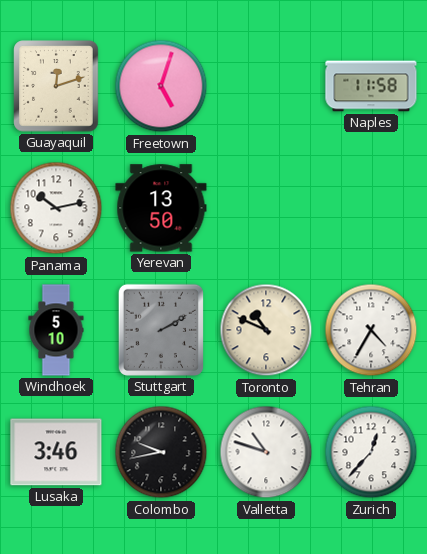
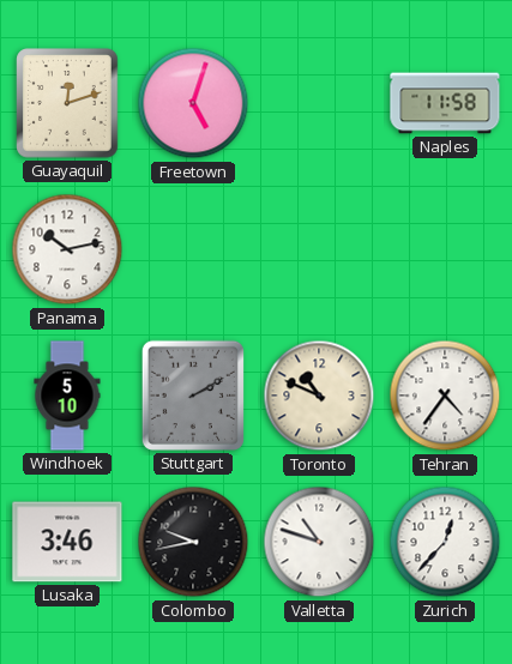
Yerevan: 13:50 -> none
Tehran: 4:35 -> 4:36
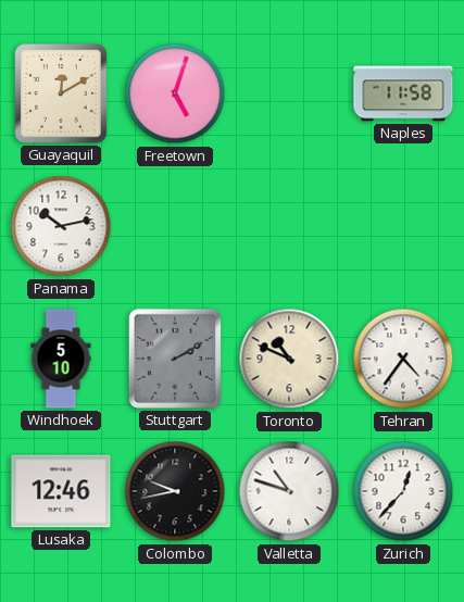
Guayaquil: 12:12 -> 12:10
Lusaka: 3:46 -> 12:46
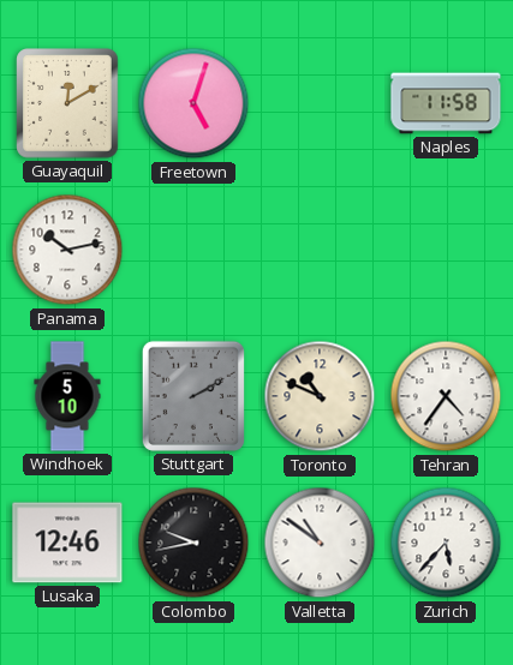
Valletta: 10:48 -> 10:51
Zurich: 12:37 -> 5:37
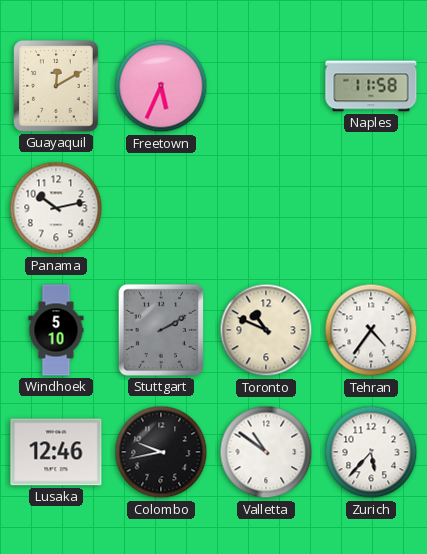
Freetown: 5:03 -> 5:34
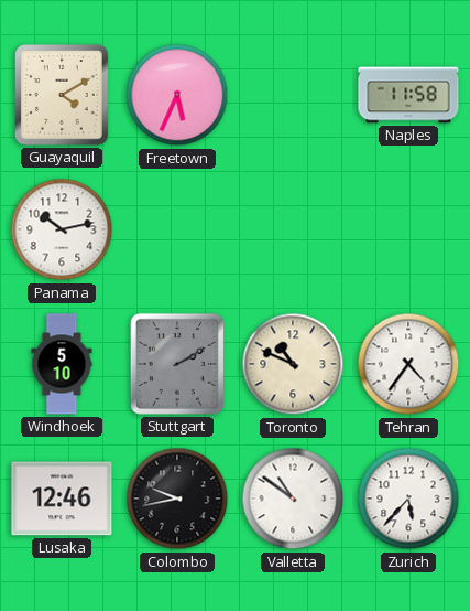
Guayaquil: 12:10 -> 4:10
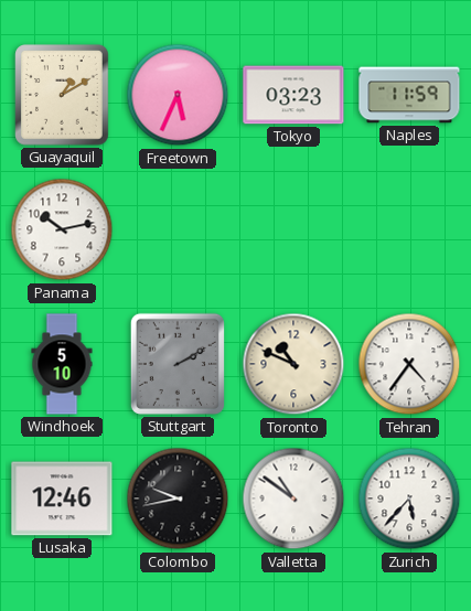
Guayaquil: 4:10 -> 1:10
Tokyo: none -> 03:23
Naples: 11:58 -> 11:59
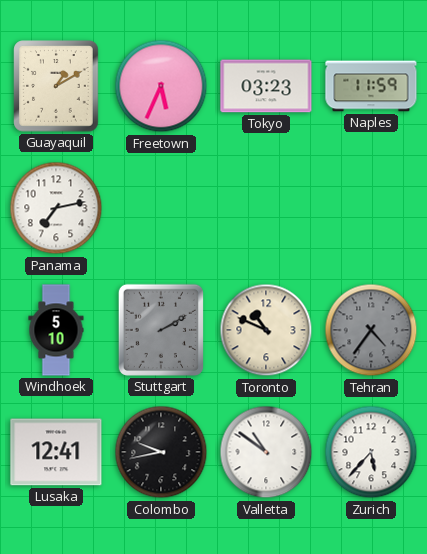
Panama: 10:13 -> 7:13
Tehran dial: white -> grey
Lusaka: 12:46 -> 12:41
